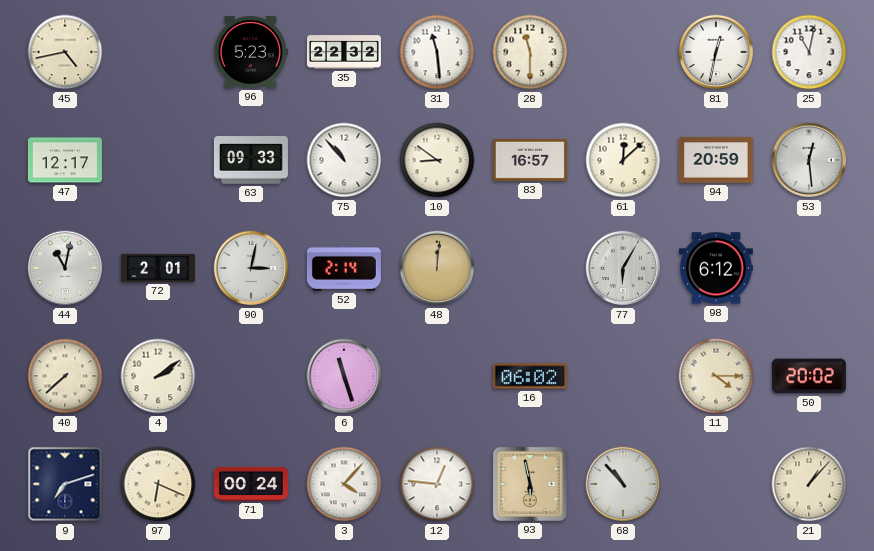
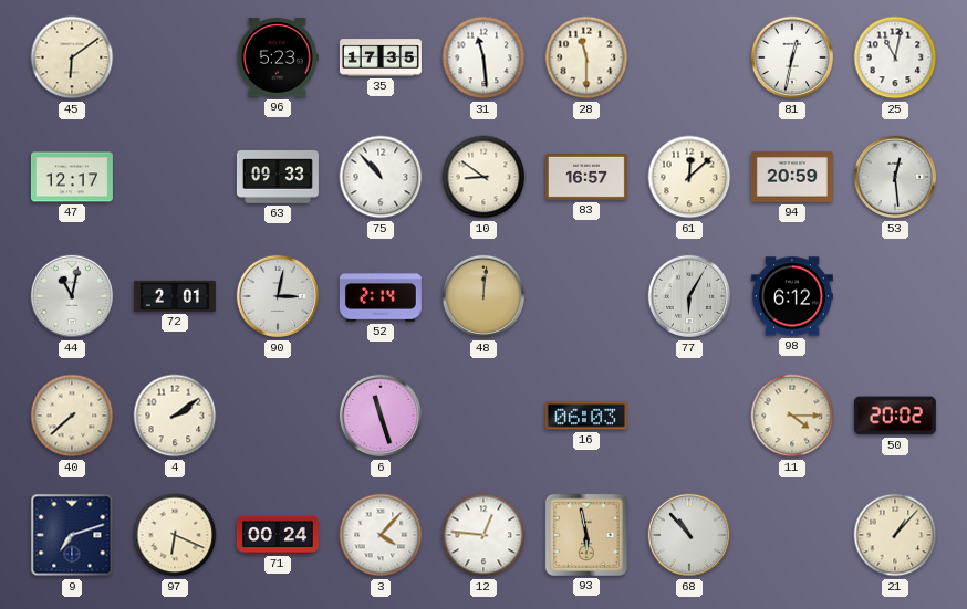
45: 4:43 -> 6:09
35: 22:32 -> 17:35
16: 06:02 -> 06:03
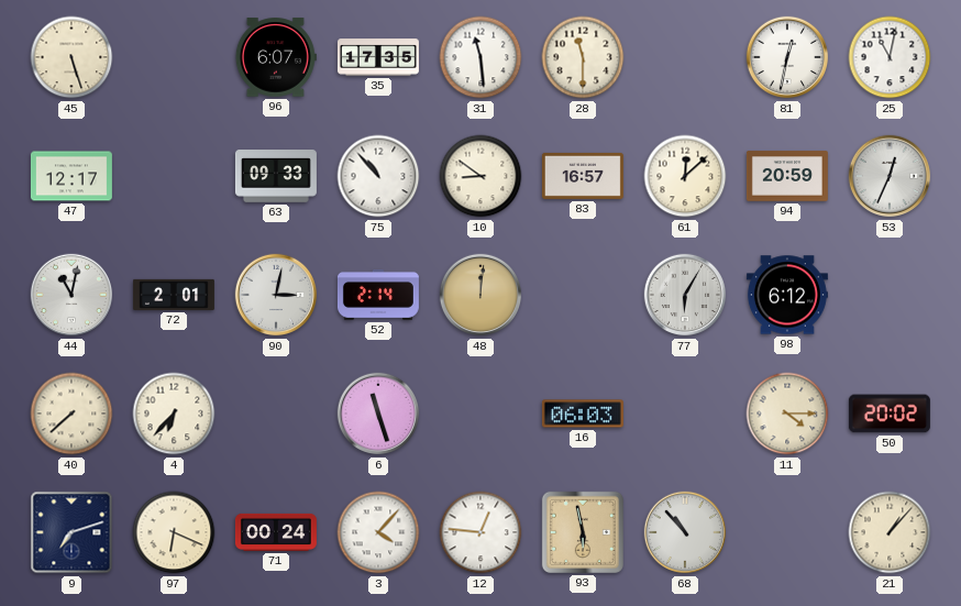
45: 6:09 -> 5:27
96: 5:23 -> 6:07
53: 12:29 -> 12:34
4: 2:09 -> 6:37
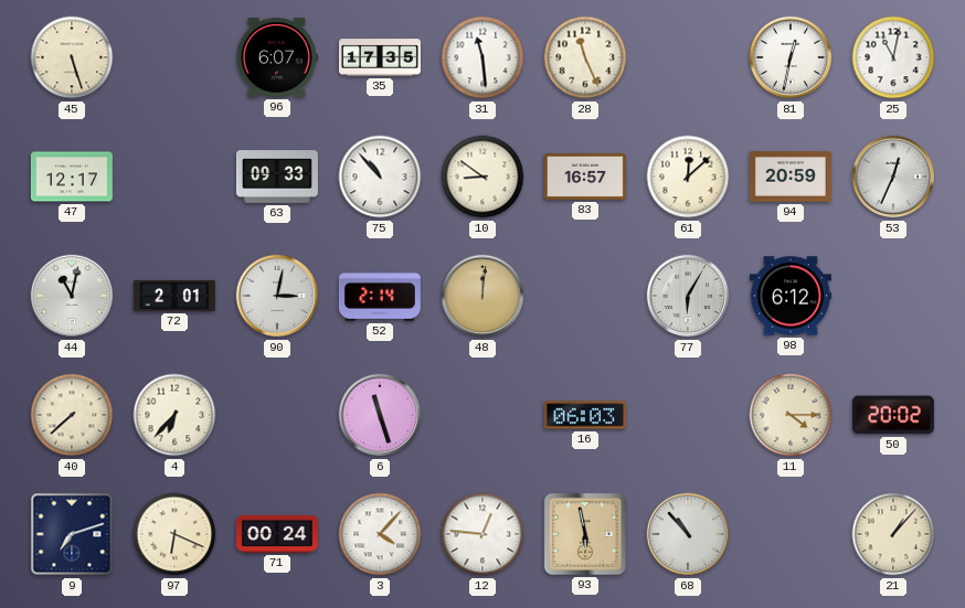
28: 11:30 -> 11:26
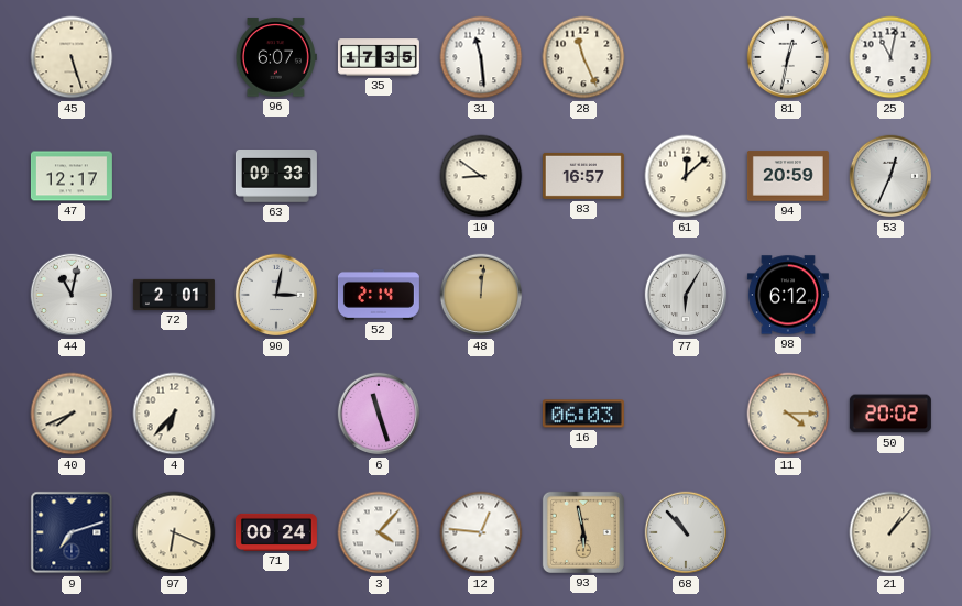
75: 10:53 -> none
40: 7:38 -> 7:41
